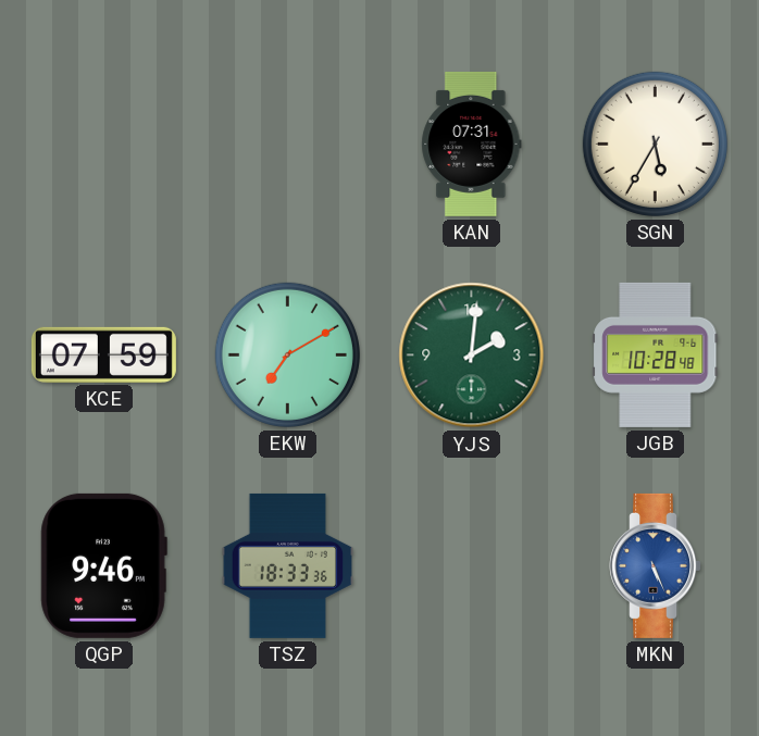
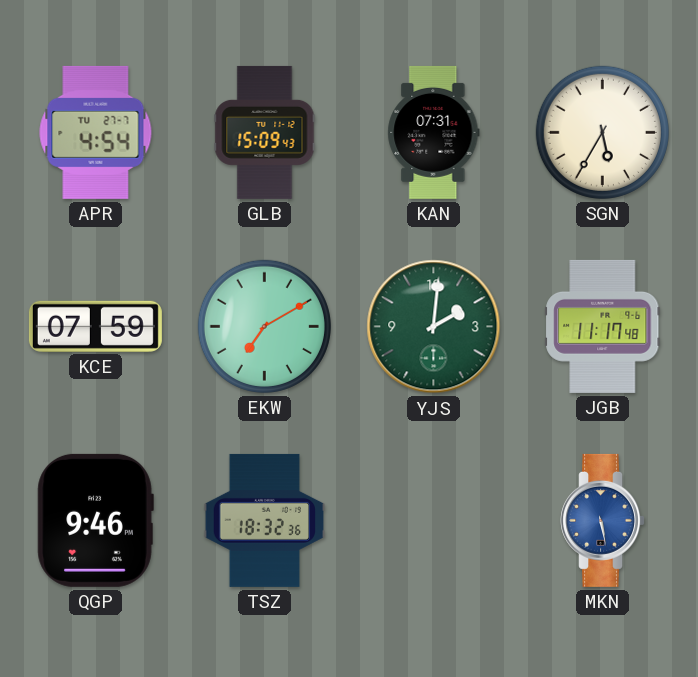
APR: none -> 4:54
GLB: none -> 15:09
JGB: 10:28 -> 11:17
TSZ: 18:33 -> 18:32
MKN: 5:26 -> 5:28
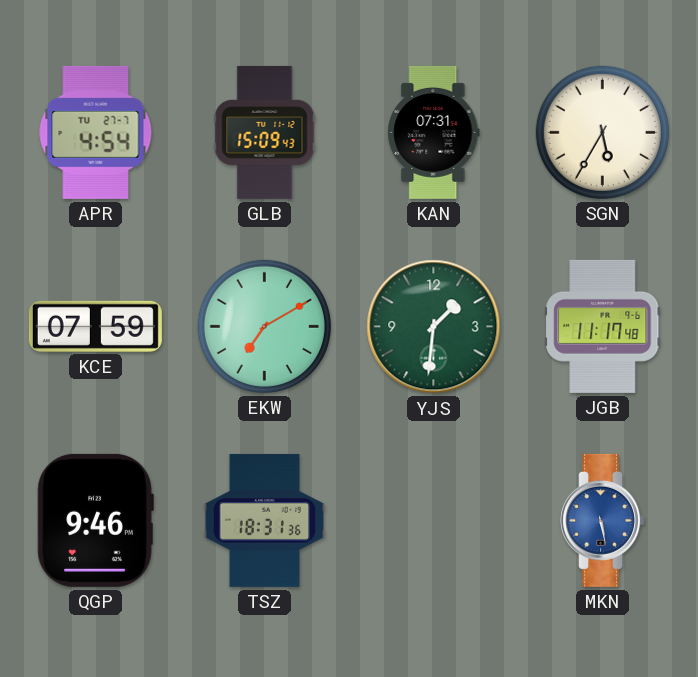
YJS: 2:01 -> 1:31
TSZ: 18:32 -> 18:31
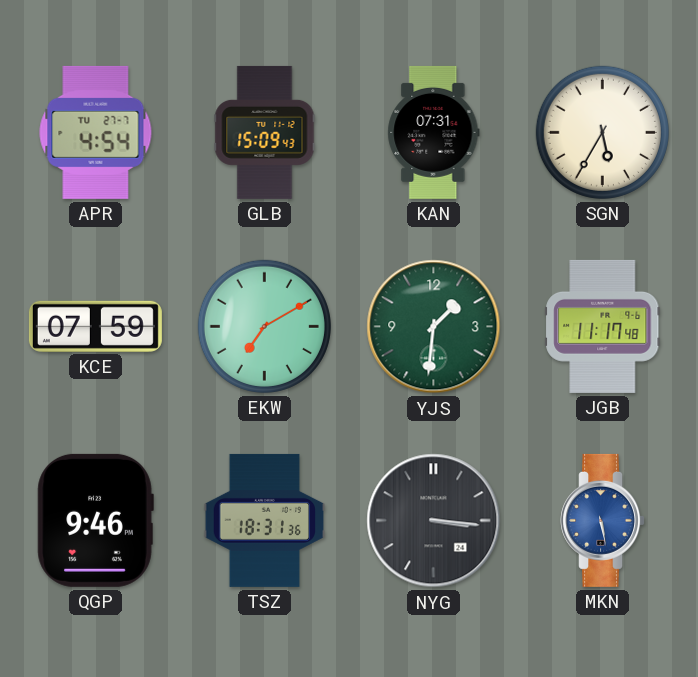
NYG: none -> 3:16
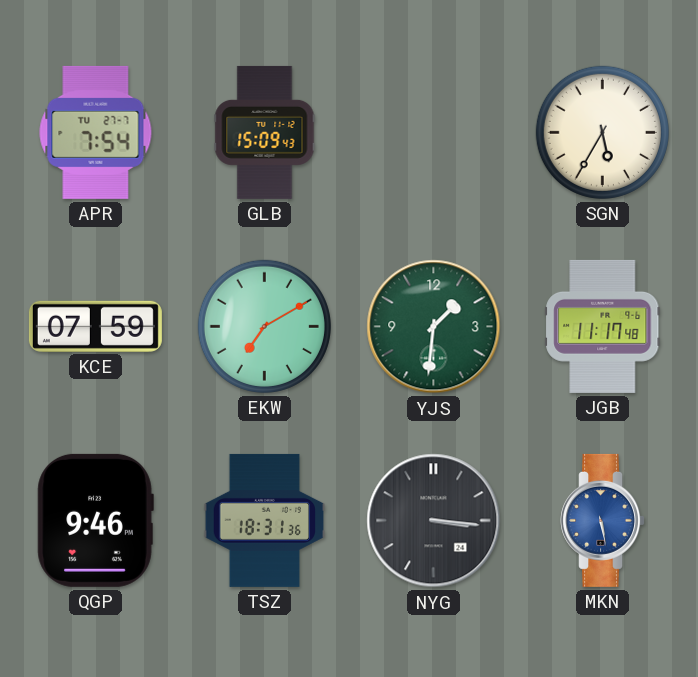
APR: 4:54 -> 7:54
KAN: 07:31 -> none
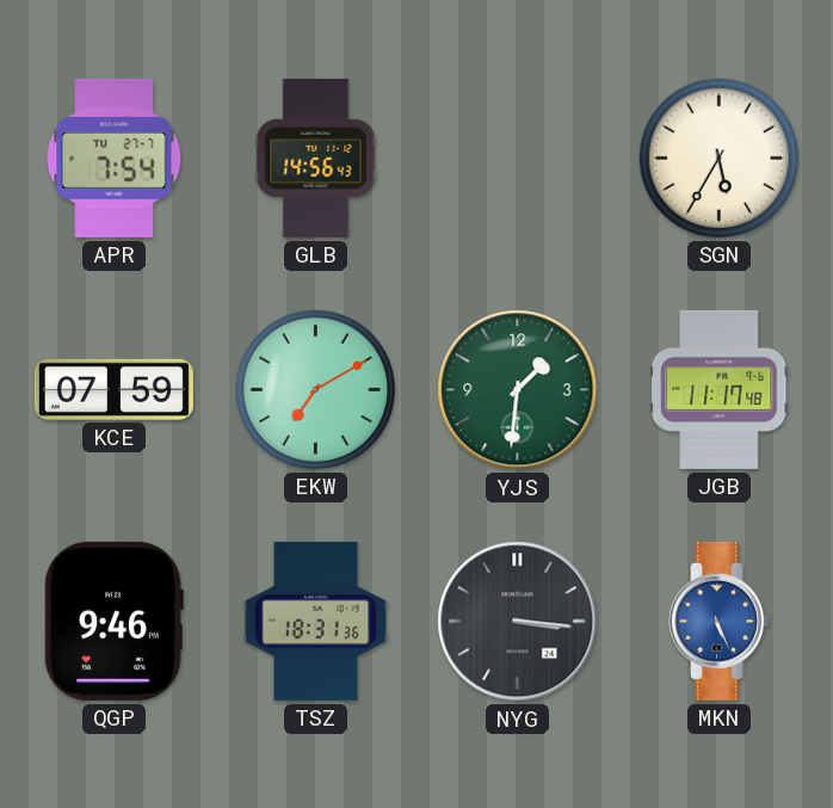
GLB: 15:09 -> 14:56
MKN: 5:28 -> 5:26
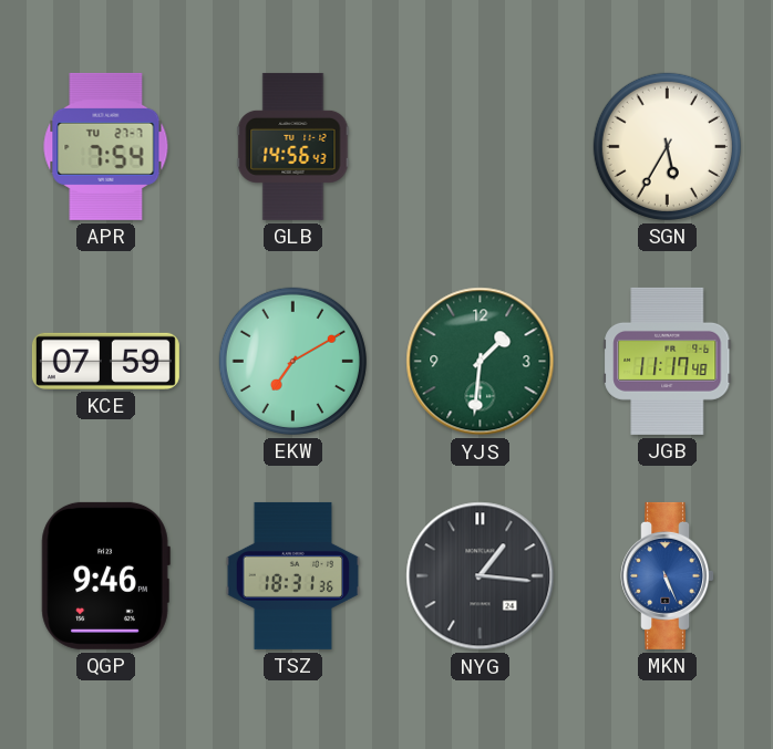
NYG: 3:16 -> 1:16
